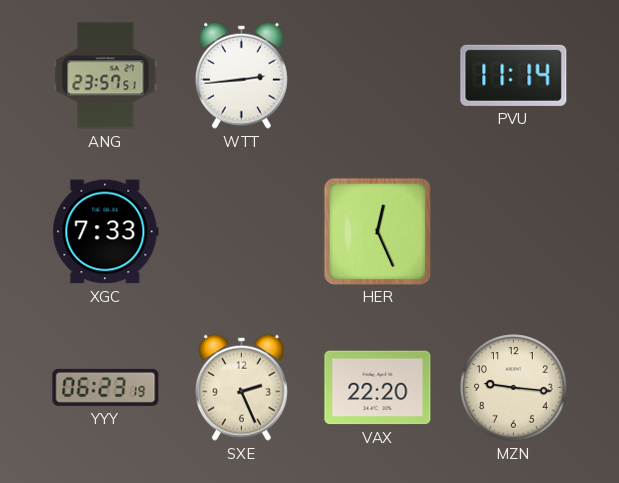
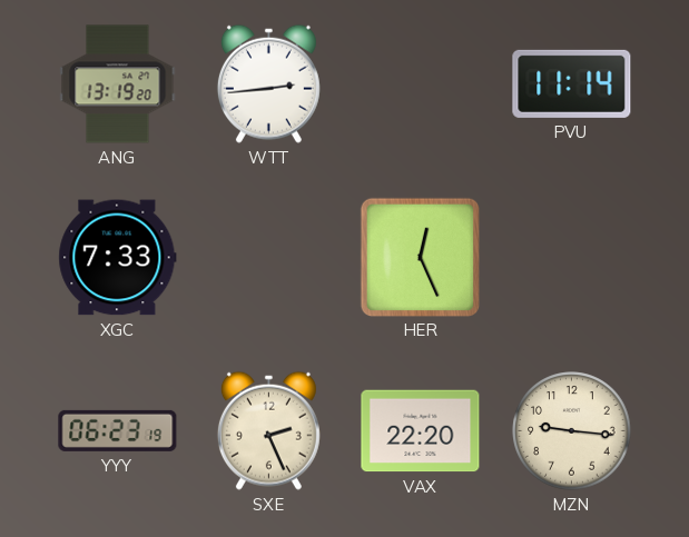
ANG: 23:57 -> 13:19
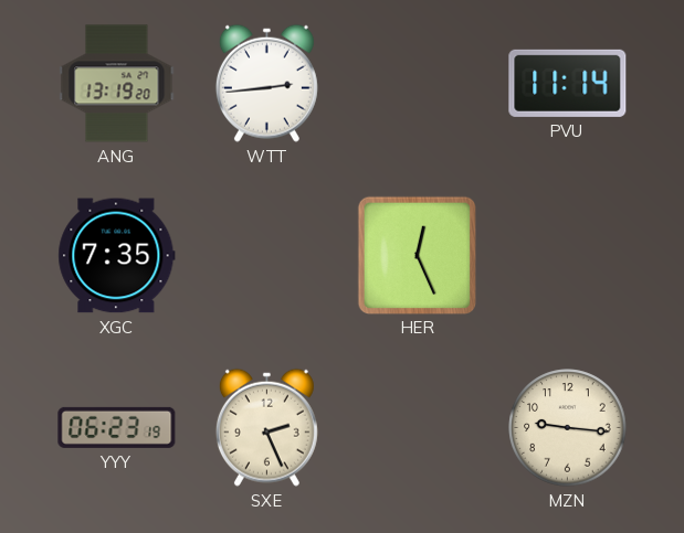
XGC: 7:33 -> 7:35
VAX: 22:20 -> none
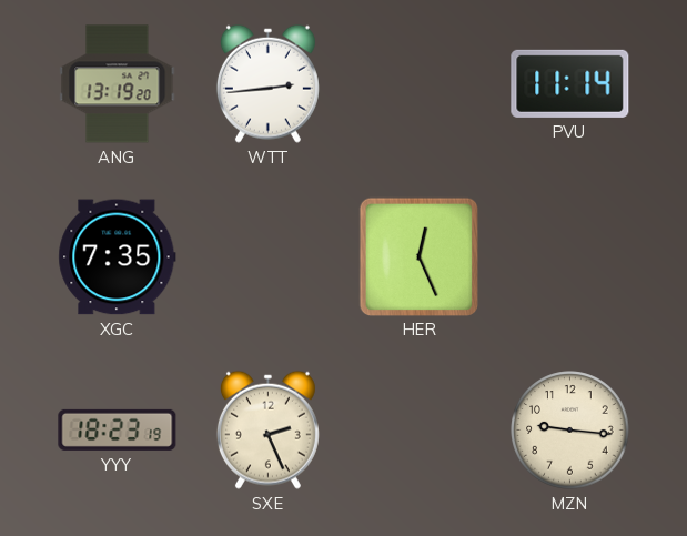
YYY: 06:23 -> 18:23
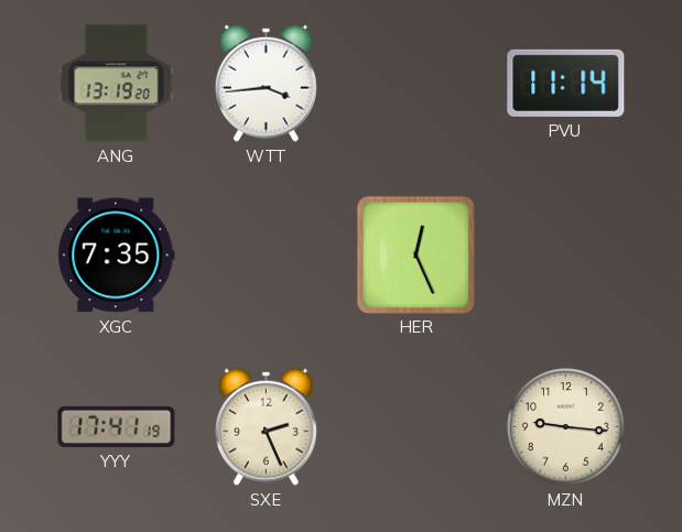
WTT: 2:44 -> 3:44
YYY: 18:23 -> 17:41
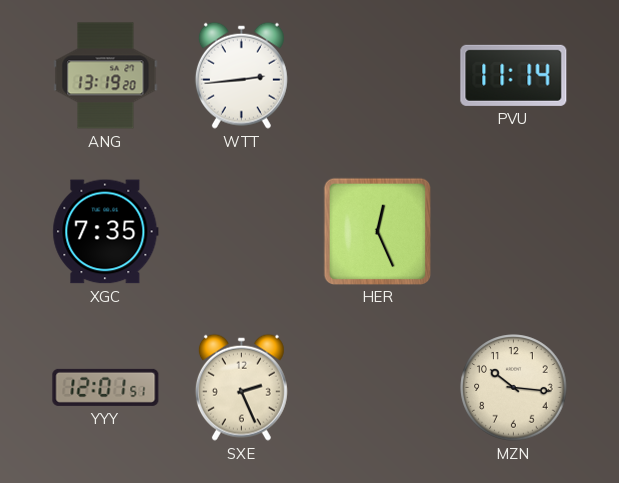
WTT: 3:44 -> 2:44
YYY: 17:41 -> 12:01
MZN: 9:16 -> 10:16
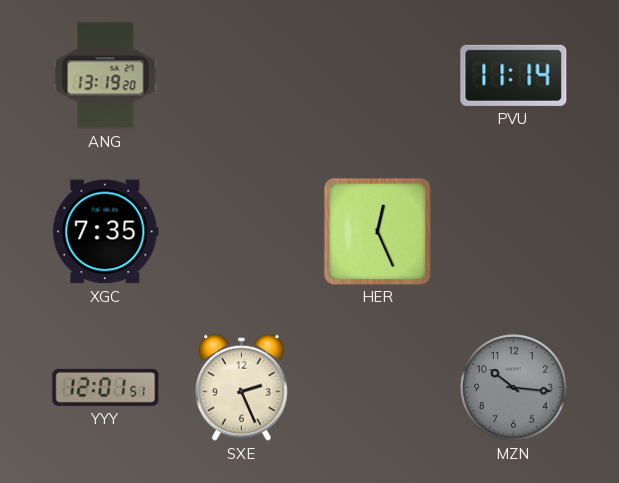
WTT: 2:44 -> none
MZN dial: cream -> grey
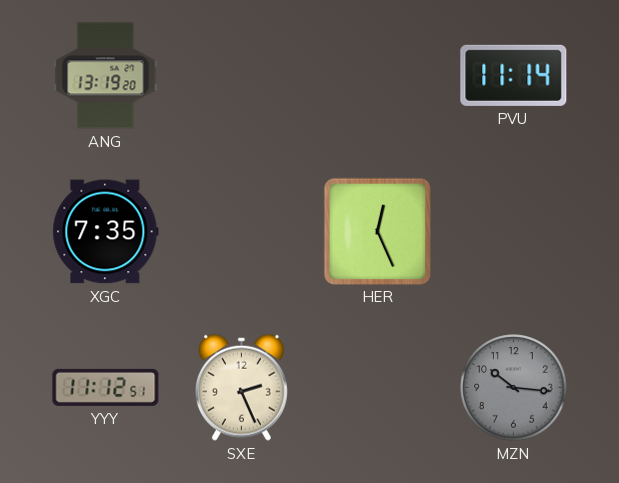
YYY: 12:01 -> 11:12
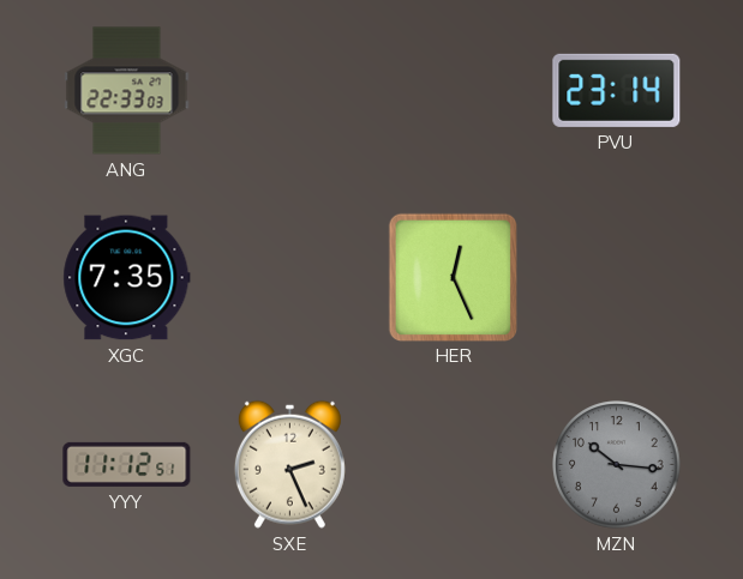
ANG: 13:19 -> 22:33
PVU: 11:14 -> 23:14
